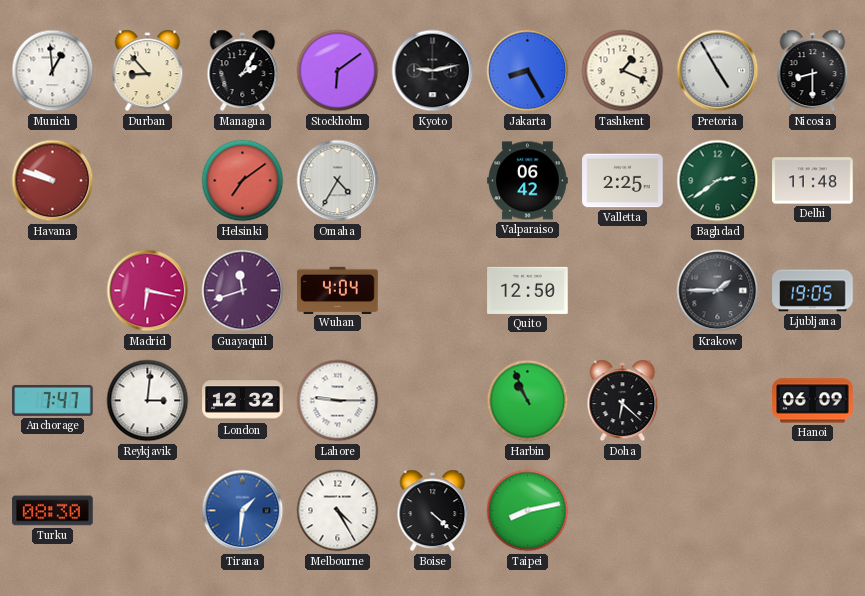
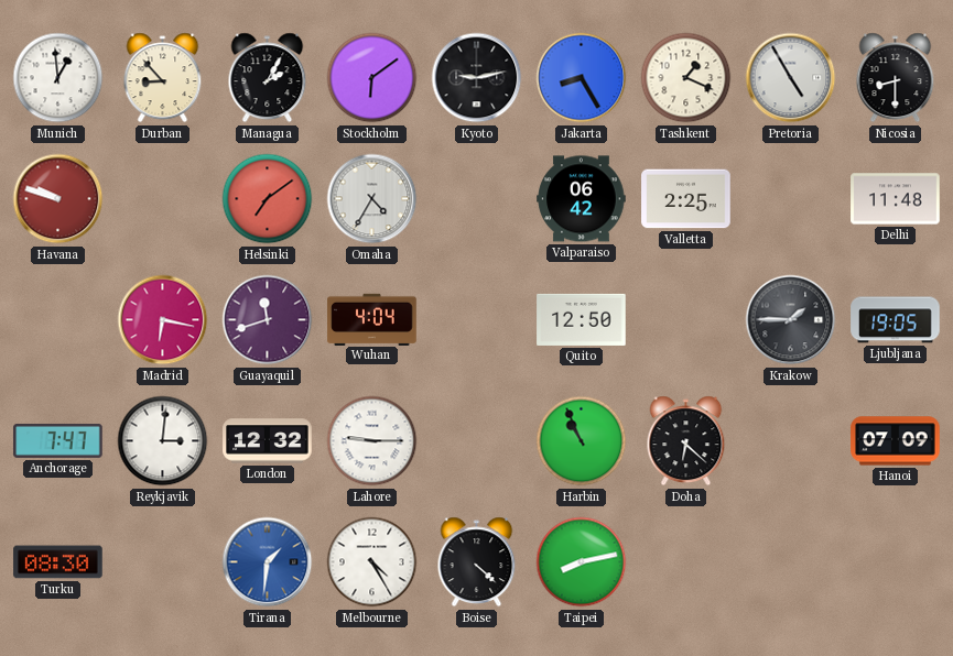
Baghdad: 2:39 -> none
Hanoi: 06:09 -> 07:09
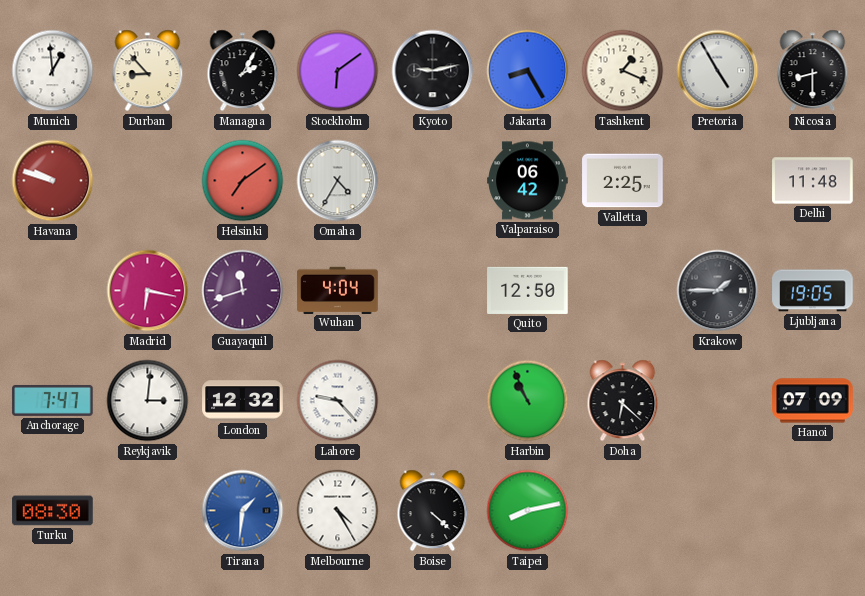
Lahore: 9:15 -> 9:23
